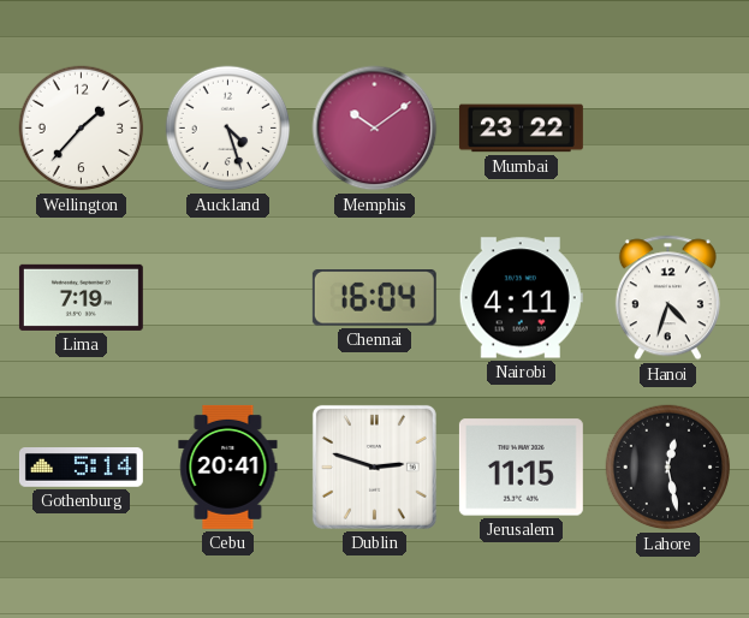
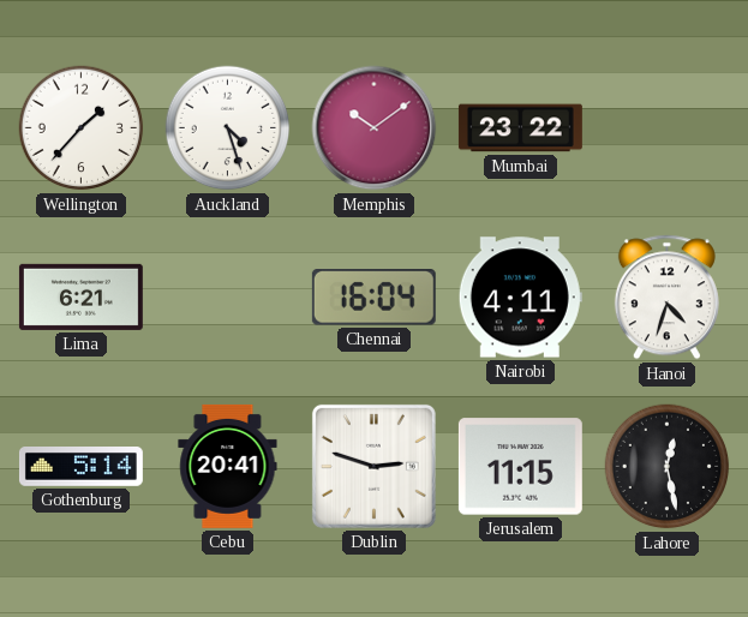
Lima: 7:19 -> 6:21
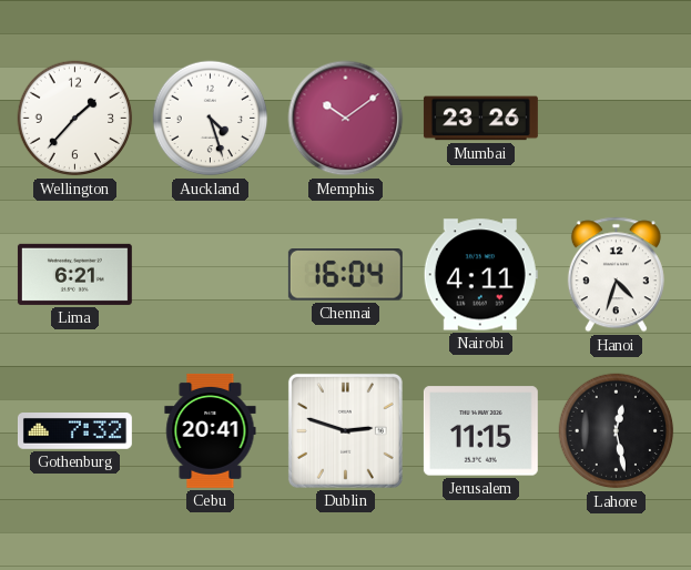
Mumbai: 23:22 -> 23:26
Gothenburg: 5:14 -> 7:32
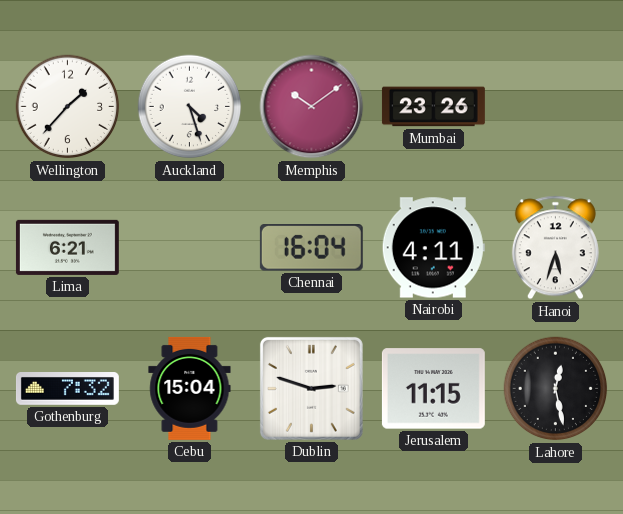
Hanoi: 4:33 -> 5:33
Cebu: 20:41 -> 15:04
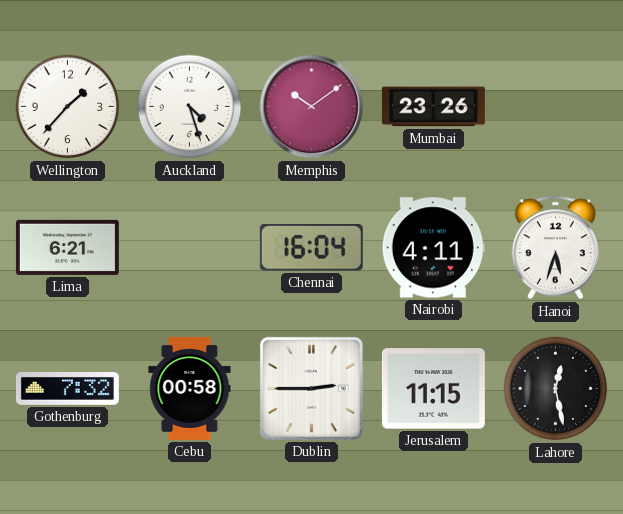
Cebu: 15:04 -> 00:58
Dublin: 2:48 -> 2:45
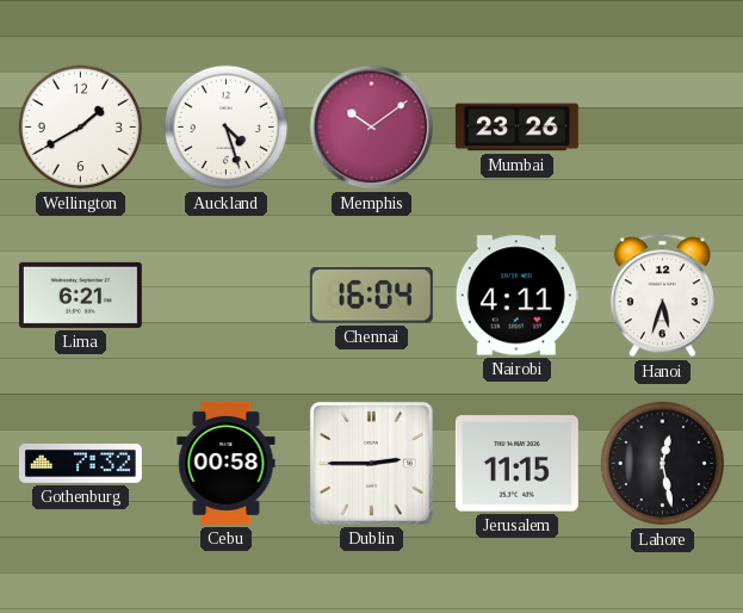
Wellington: 1:37 -> 1:40
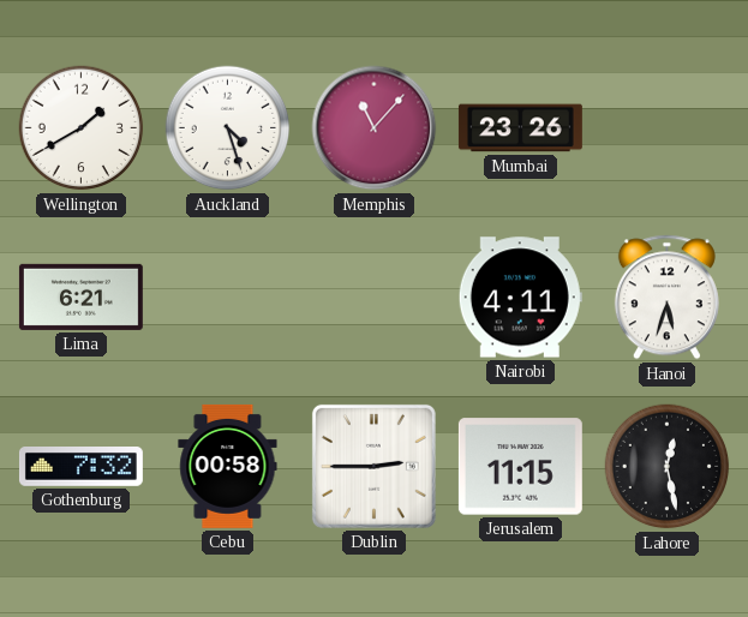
Memphis: 10:09 -> 11:07
Chennai: 16:04 -> none
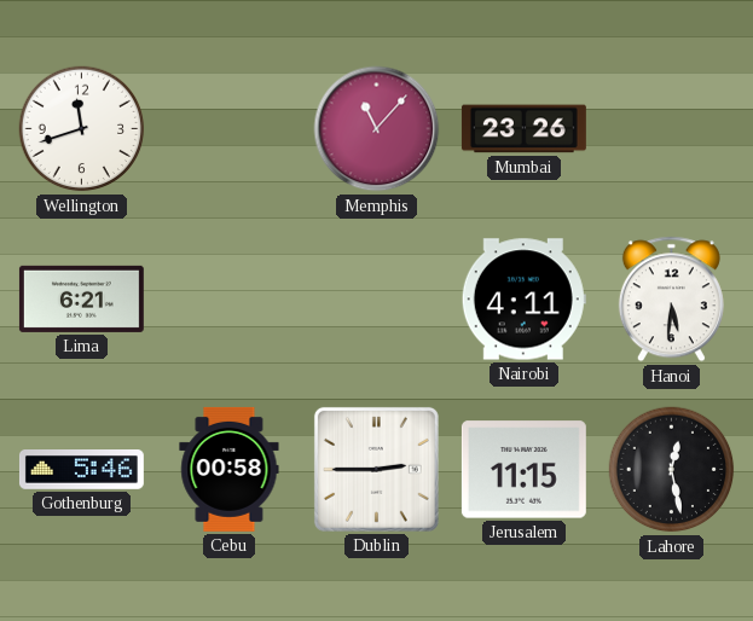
Wellington: 1:40 -> 11:42
Auckland: 4:27 -> none
Hanoi: 5:33 -> 5:31
Gothenburg: 7:32 -> 5:46
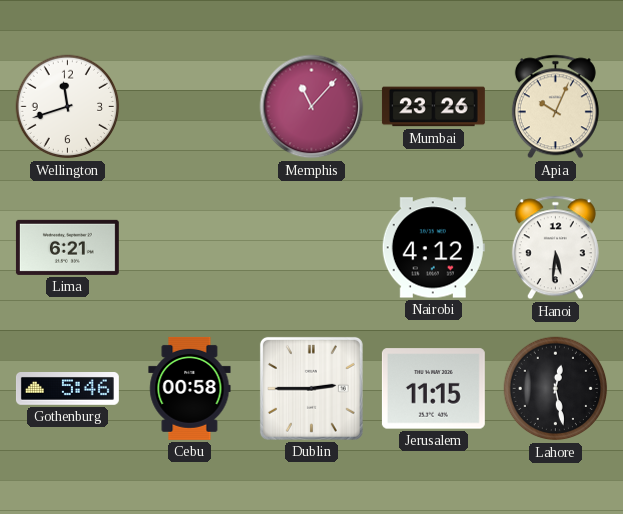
Apia: none -> 10:04
Nairobi: 4:11 -> 4:12
